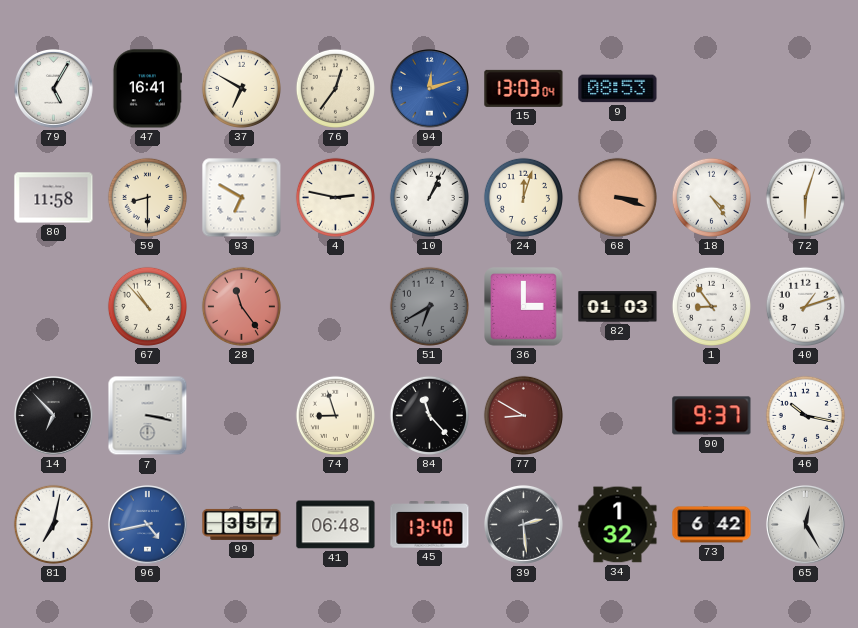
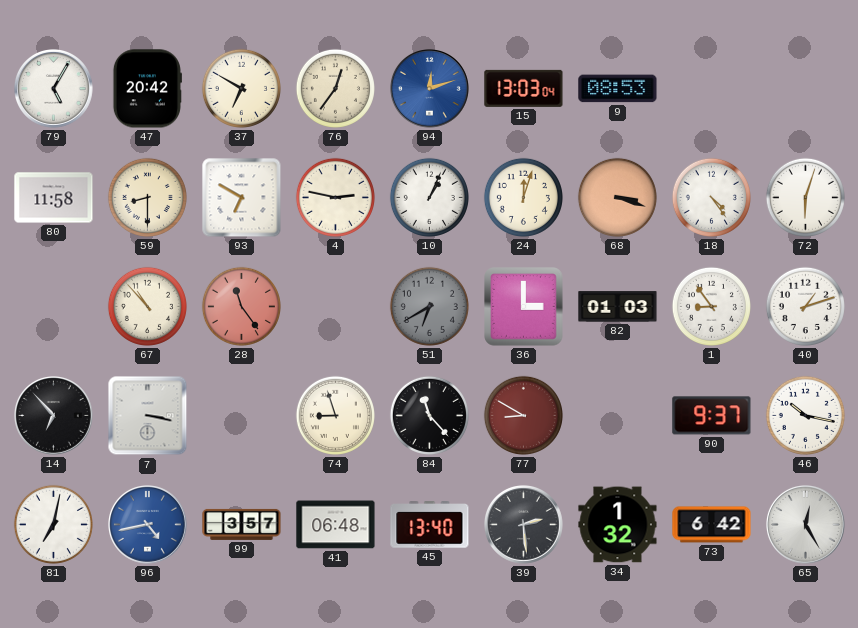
47: 16:41 -> 20:42
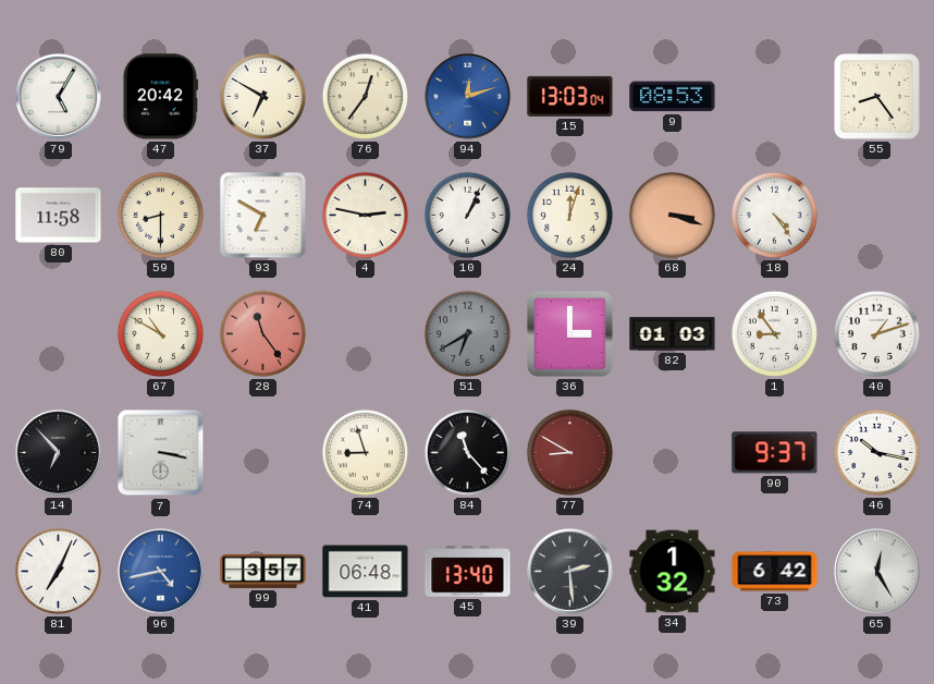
55: none -> 8:24
72: 6:03 -> none
67: 10:53 -> 10:50
81: 7:02 -> 7:04
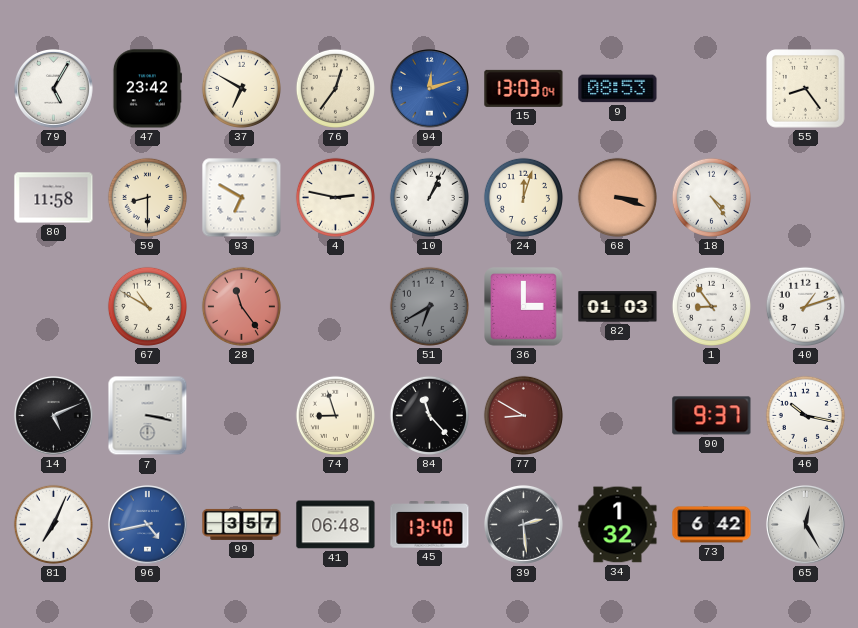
47: 20:42 -> 23:42
14: 6:53 -> 5:11
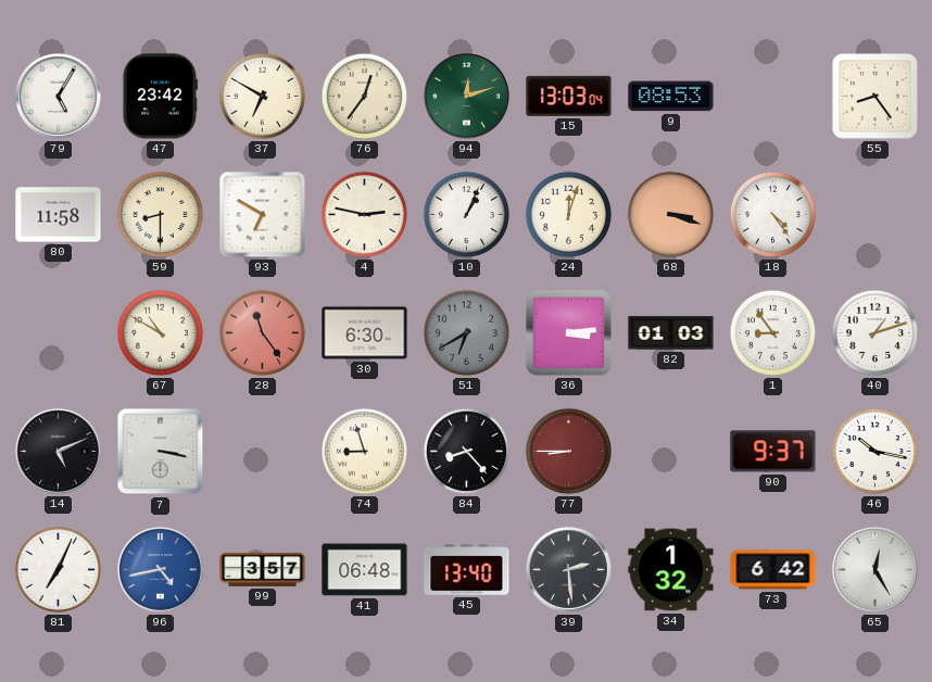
94 dial: blue -> green
30: none -> 6:30
36: 3:00 -> 3:14
84: 11:23 -> 8:23
77: 8:50 -> 8:45
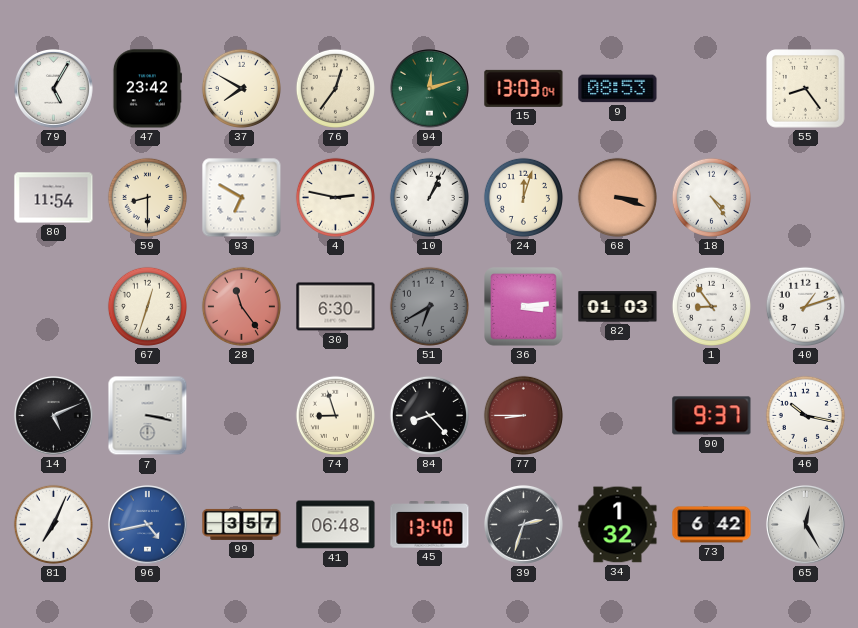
37: 6:50 -> 7:50
80: 11:58 -> 11:54
67: 10:50 -> 12:33
39: 2:29 -> 2:33
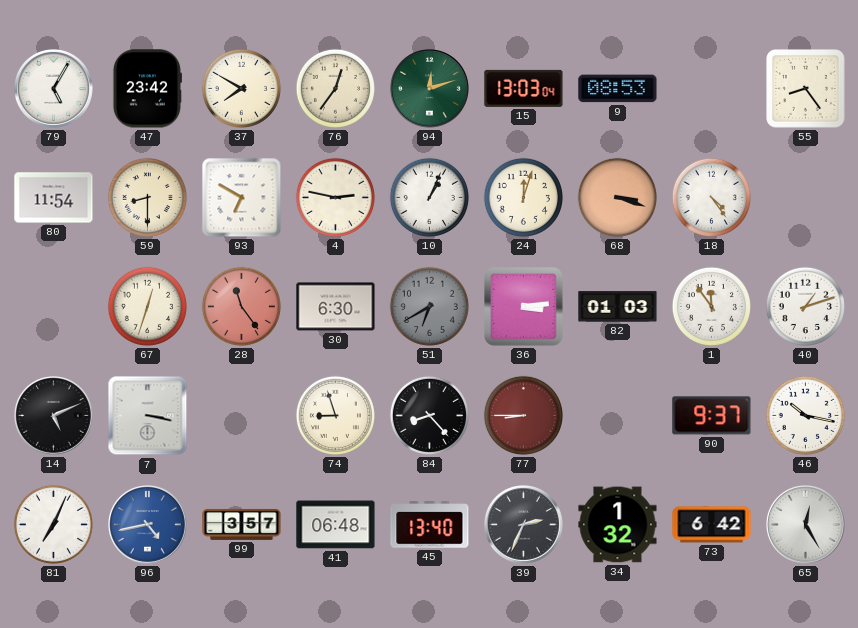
1: 8:54 -> 11:54
39: 2:33 -> 2:34
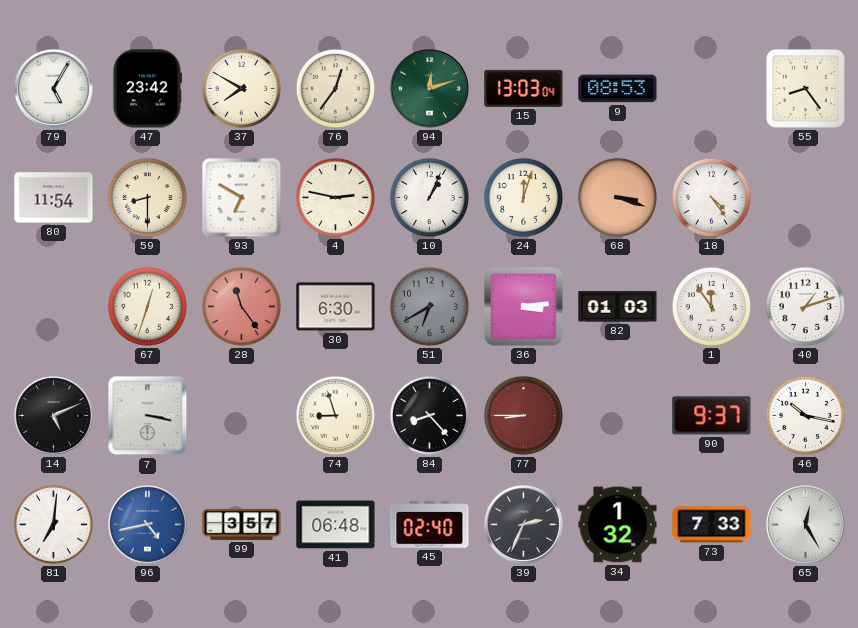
81: 7:04 -> 7:01
45: 13:40 -> 02:40
73: 6:42 -> 7:33
